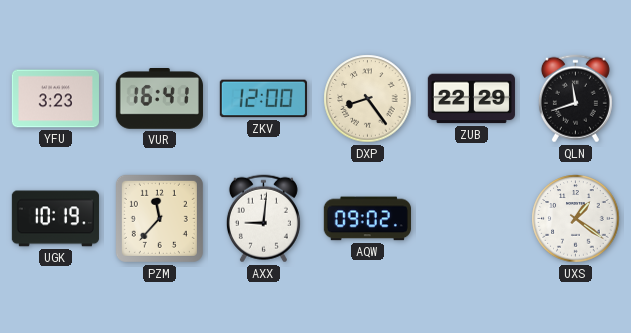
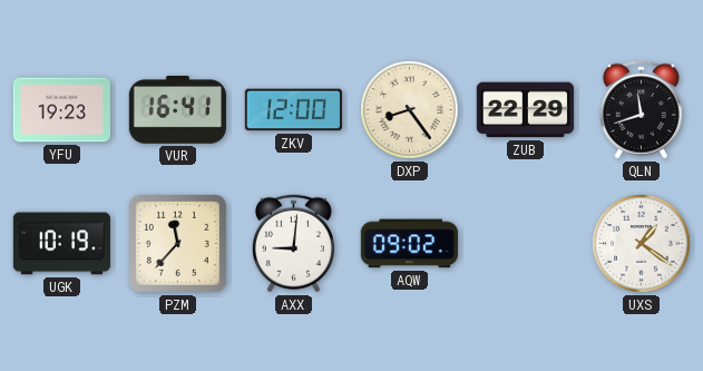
YFU: 3:23 -> 19:23
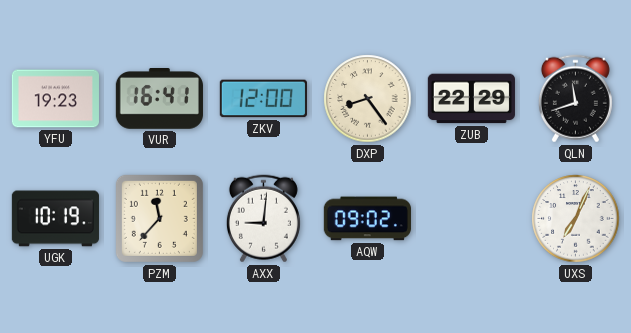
UXS: 1:21 -> 7:04
